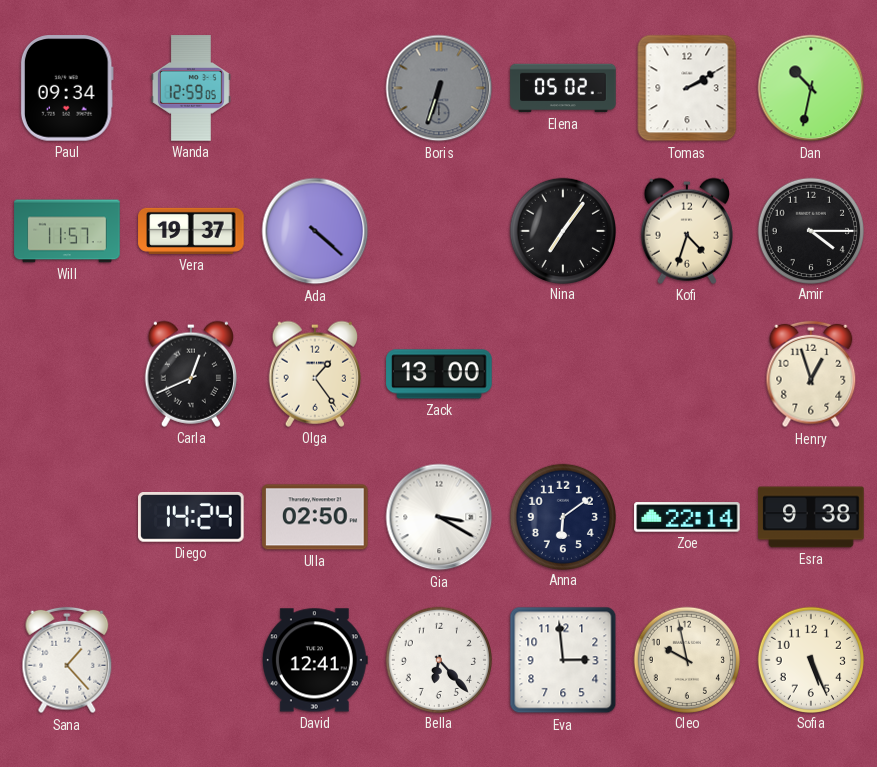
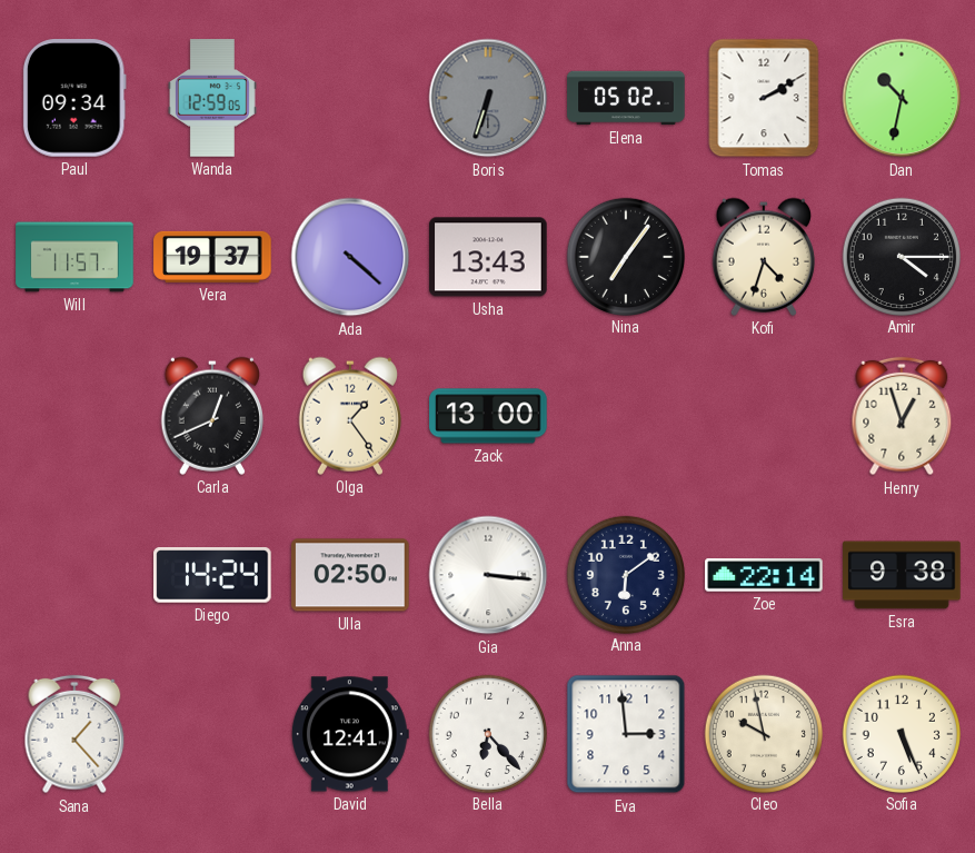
Usha: none -> 13:43
Gia: 3:20 -> 3:16
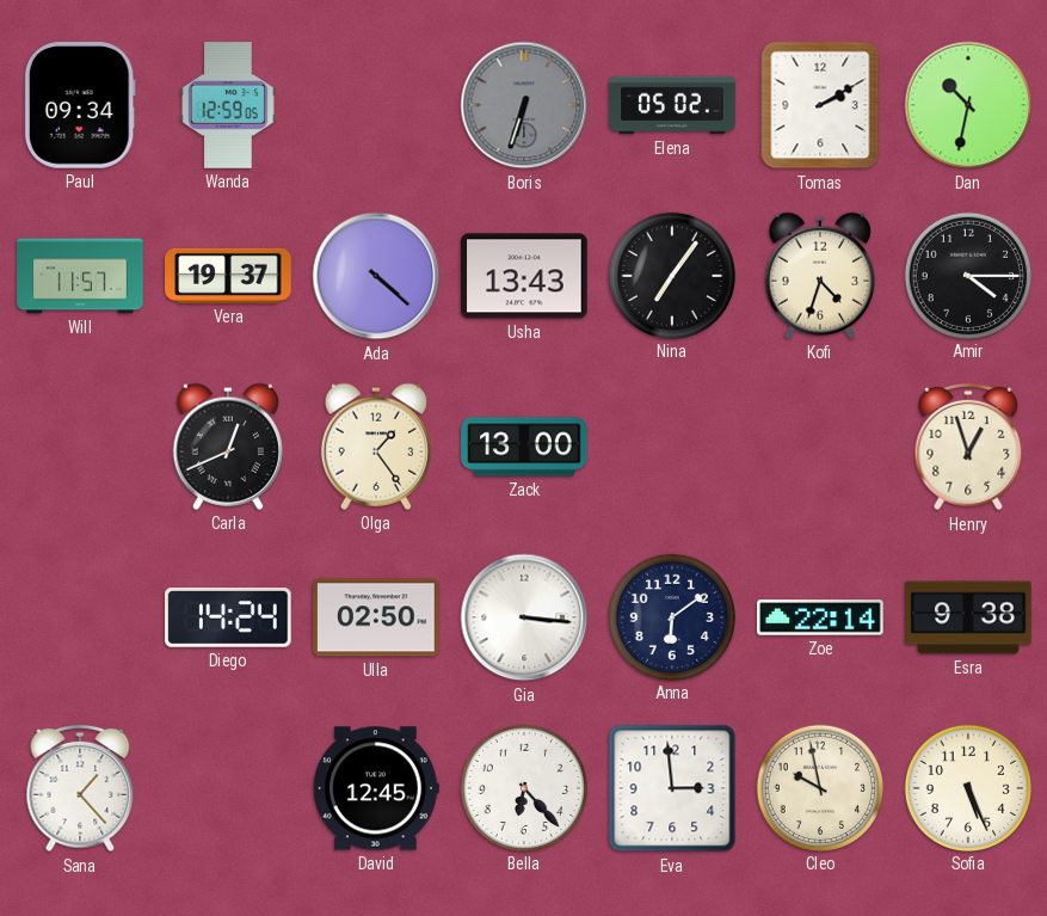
David: 12:41 -> 12:45
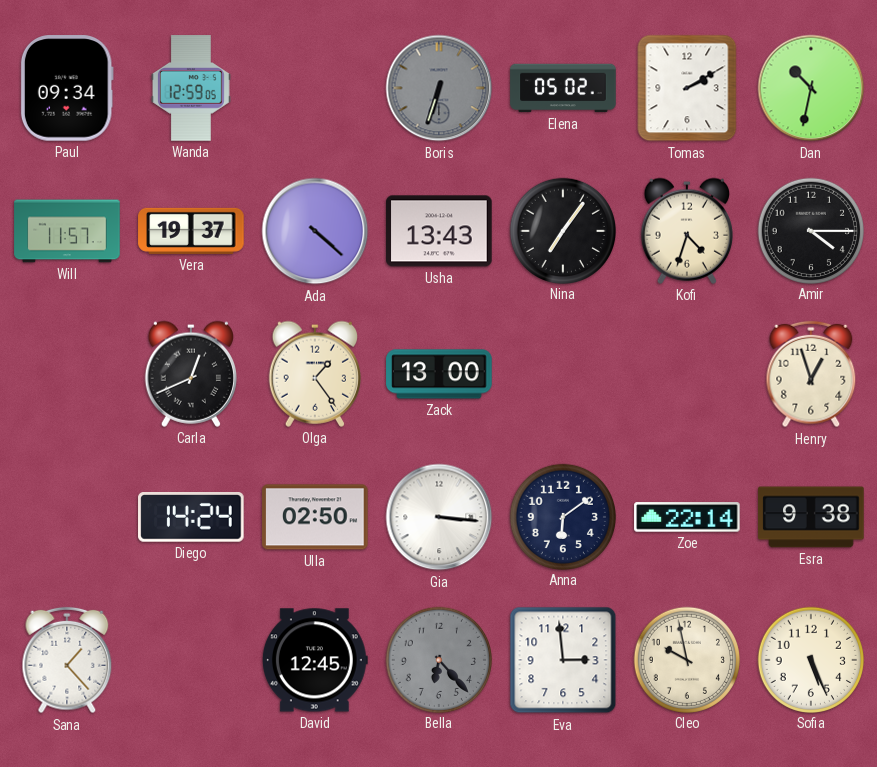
Bella dial: white -> grey
